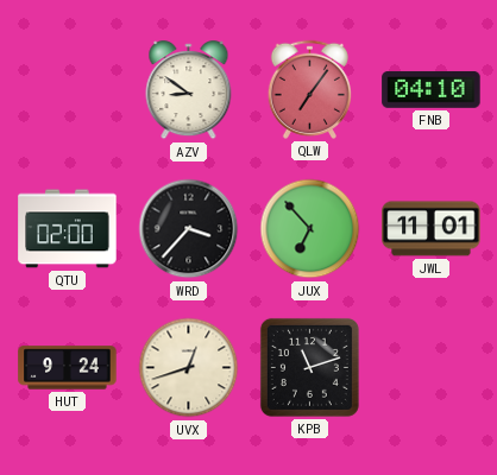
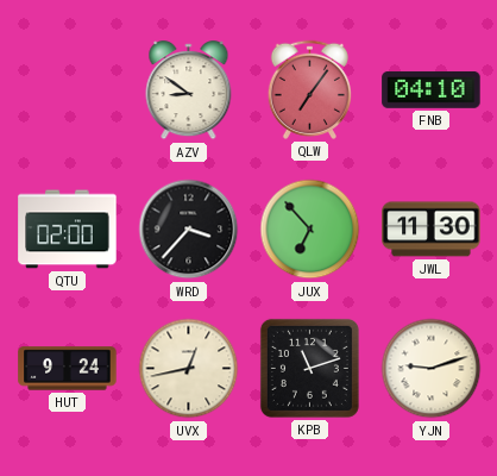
JWL: 11:01 -> 11:30
UVX: 12:42 -> 12:43
YJN: none -> 9:12
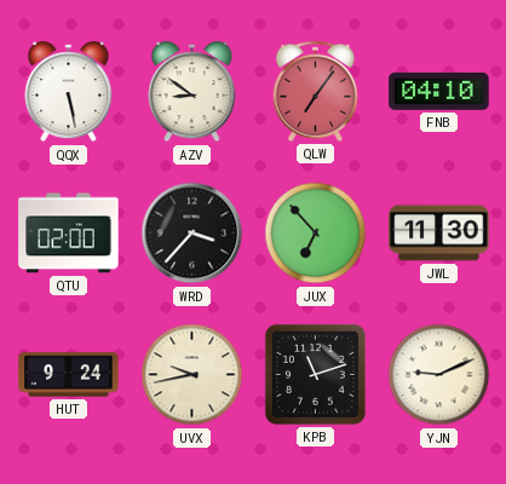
QQX: none -> 5:28
UVX: 12:43 -> 9:43
YJN: 9:12 -> 9:11
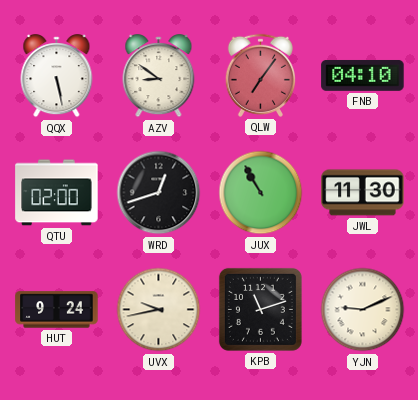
WRD: 3:37 -> 12:42
JUX: 6:53 -> 10:55
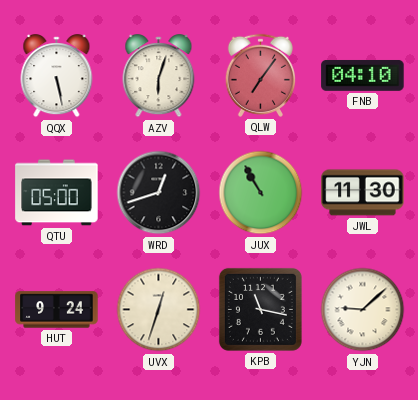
AZV: 8:51 -> 6:03
QTU: 02:00 -> 05:00
UVX: 9:43 -> 12:33
KPB: 11:12 -> 11:17
YJN: 9:11 -> 9:08
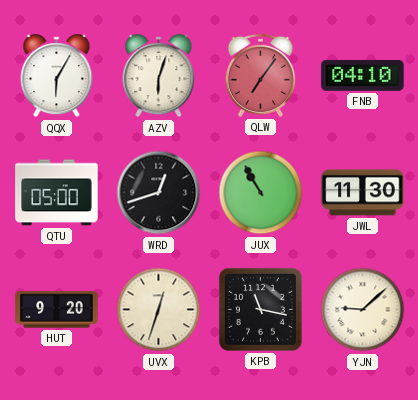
QQX: 5:28 -> 6:05
HUT: 9:24 -> 9:20
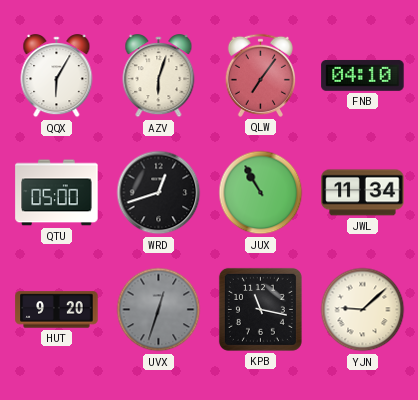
JWL: 11:30 -> 11:34
UVX dial: cream -> grey
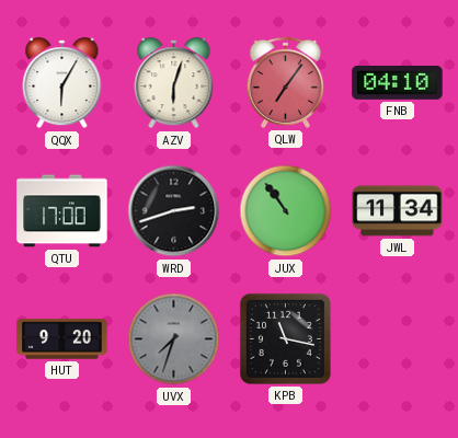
QTU: 05:00 -> 17:00
WRD: 12:42 -> 2:42
JUX: 10:55 -> 10:54
UVX: 12:33 -> 7:33
YJN: 9:08 -> none
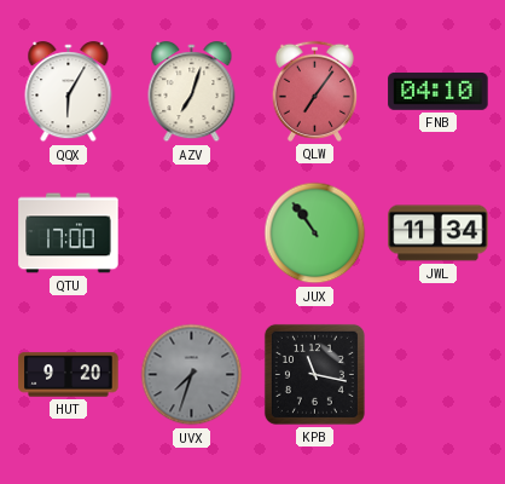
AZV: 6:03 -> 7:03
WRD: 2:42 -> none
